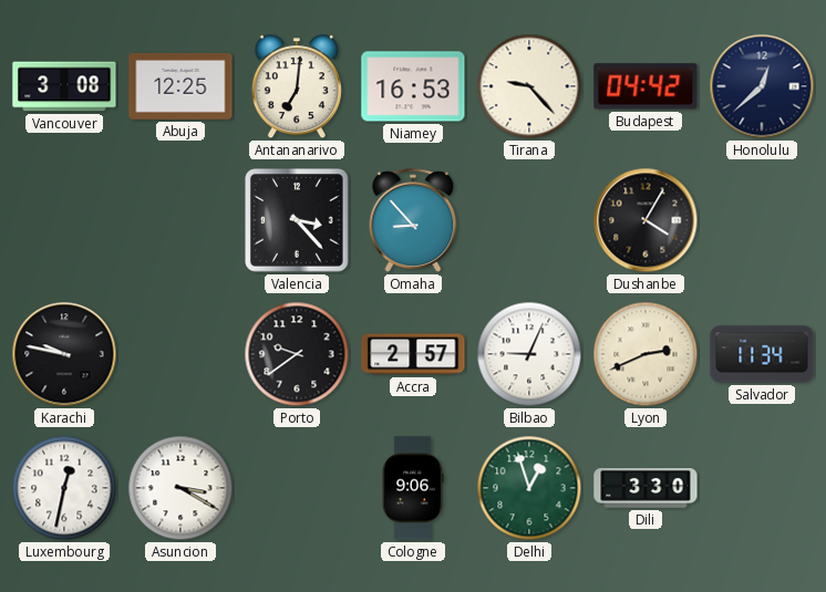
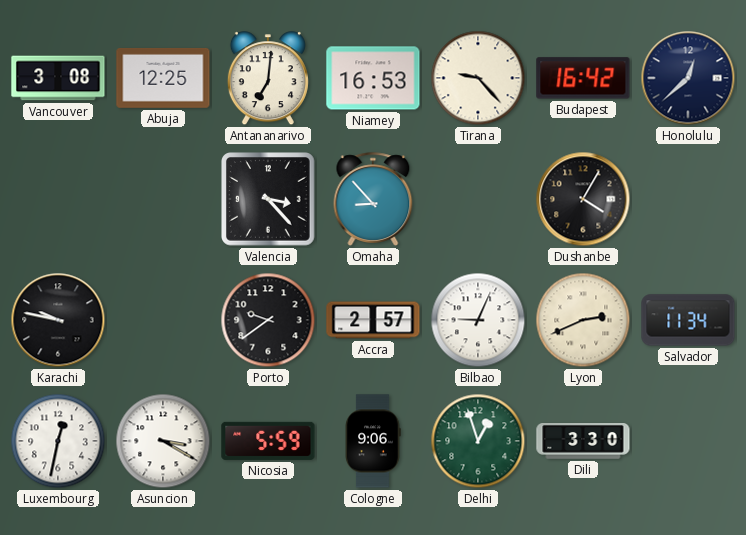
Budapest: 04:42 -> 16:42
Nicosia: none -> 5:59
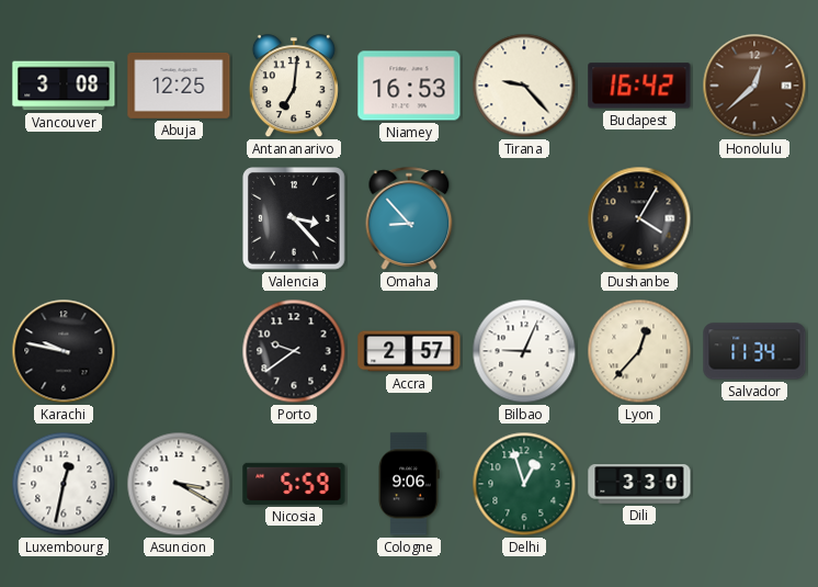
Honolulu dial: navy -> brown
Lyon: 2:41 -> 12:37
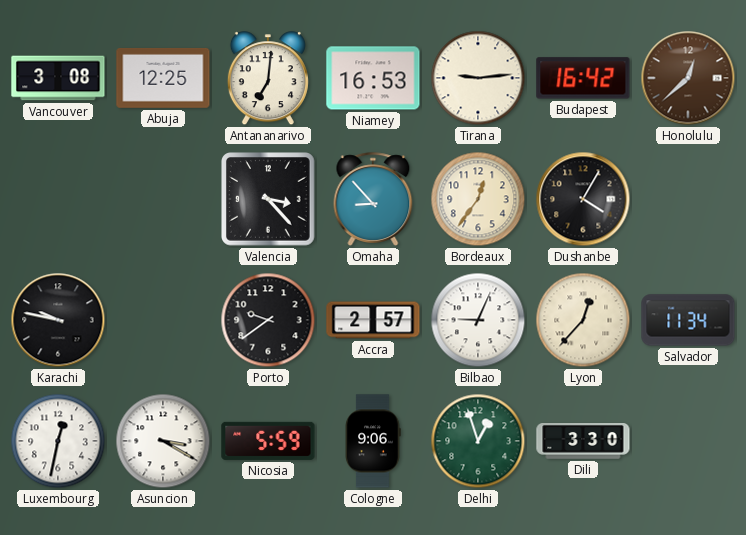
Tirana: 9:23 -> 9:14
Bordeaux: none -> 12:36
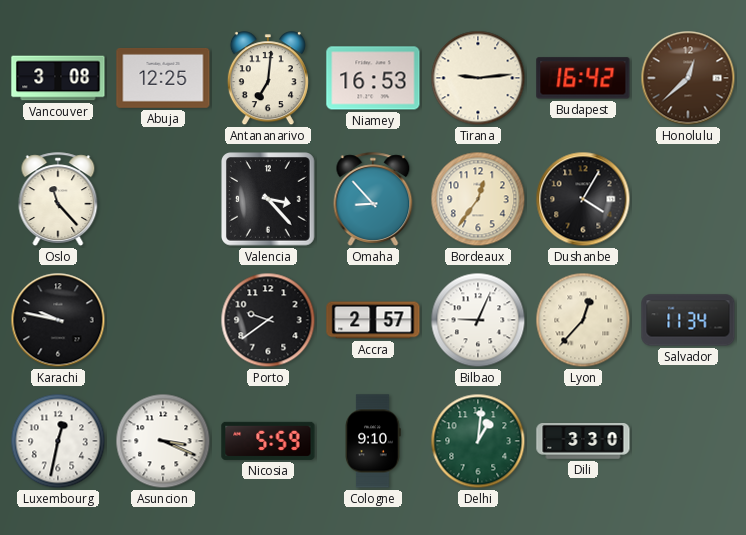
Oslo: none -> 11:23
Asuncion: 3:20 -> 3:19
Cologne: 9:06 -> 9:10
Delhi: 12:57 -> 1:01
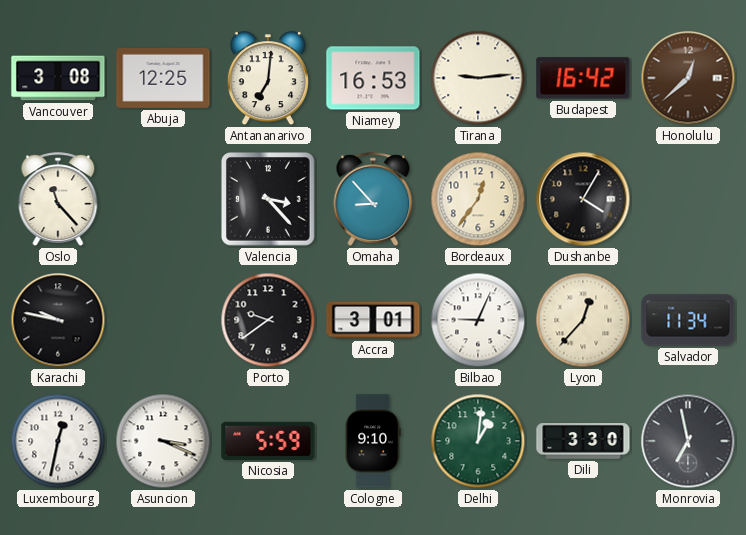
Accra: 2:57 -> 3:01
Monrovia: none -> 6:58
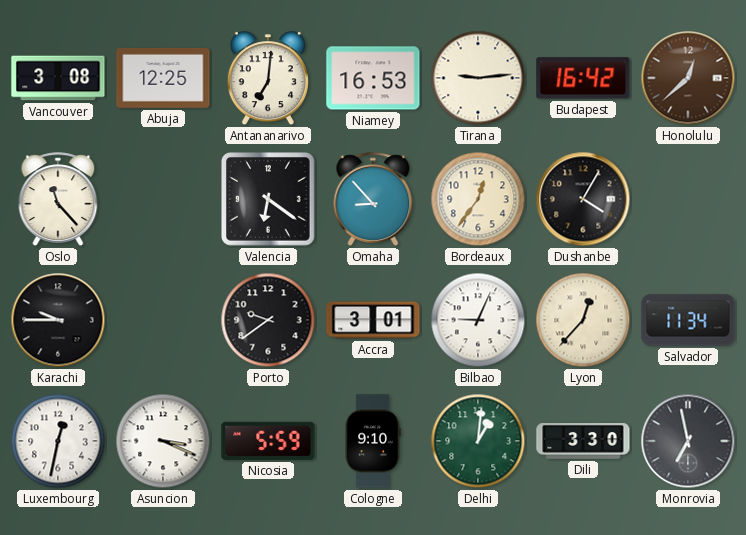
Valencia: 3:23 -> 6:21
Karachi: 9:47 -> 9:45
